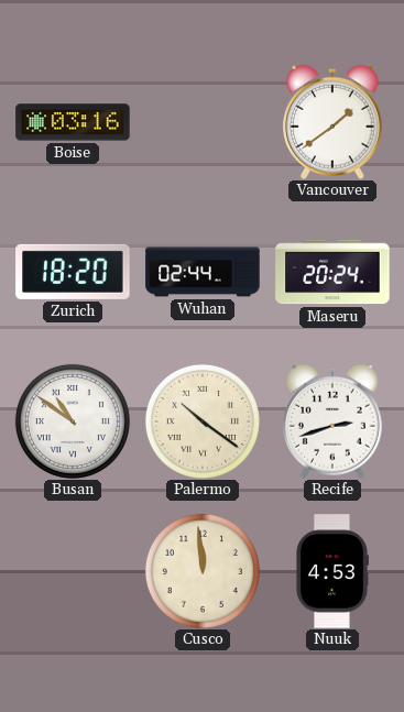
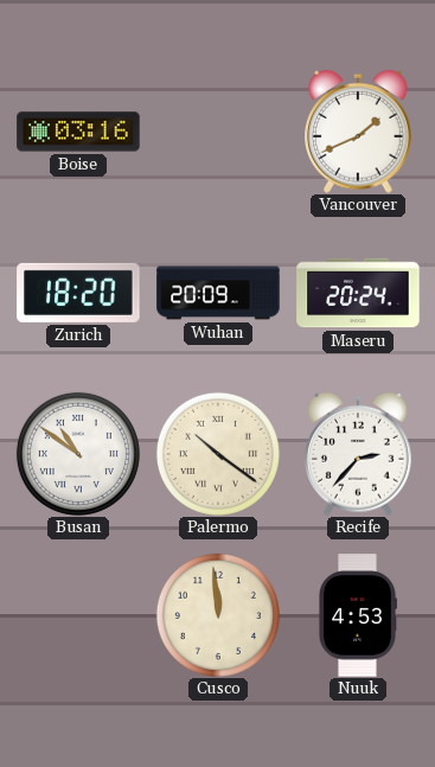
Vancouver: 1:39 -> 1:41
Wuhan: 02:44 -> 20:09
Recife: 2:42 -> 2:37
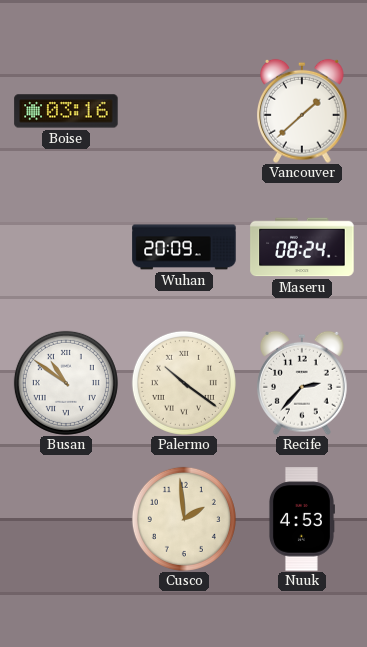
Vancouver: 1:41 -> 1:38
Zurich: 18:20 -> none
Maseru: 20:24 -> 08:24
Cusco: 11:59 -> 1:59
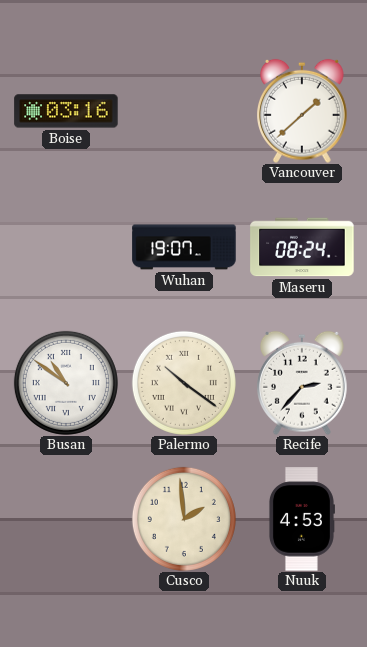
Wuhan: 20:09 -> 19:07
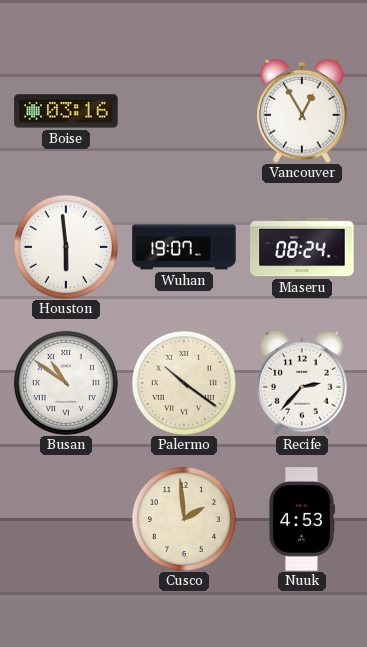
Vancouver: 1:38 -> 12:55
Houston: none -> 5:59
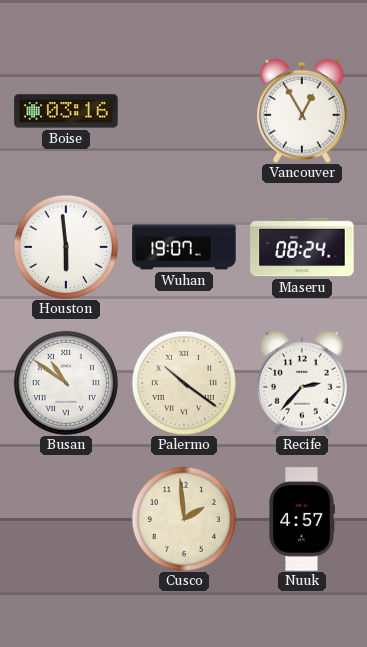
Nuuk: 4:53 -> 4:57
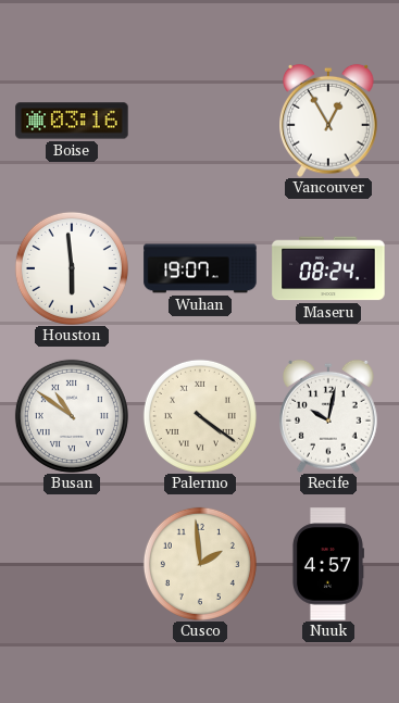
Palermo: 10:21 -> 4:21
Recife: 2:37 -> 10:02
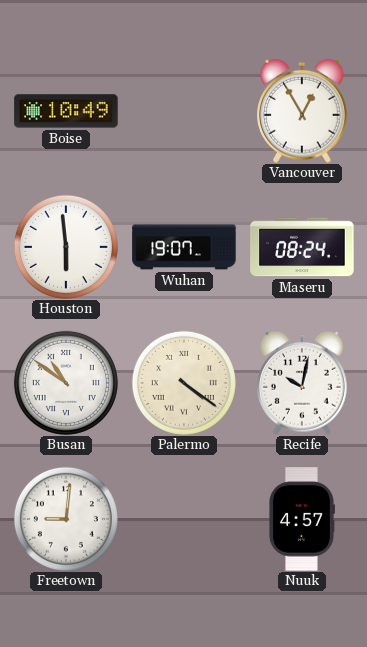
Boise: 03:16 -> 10:49
Freetown: none -> 9:01
Cusco: 1:59 -> none
